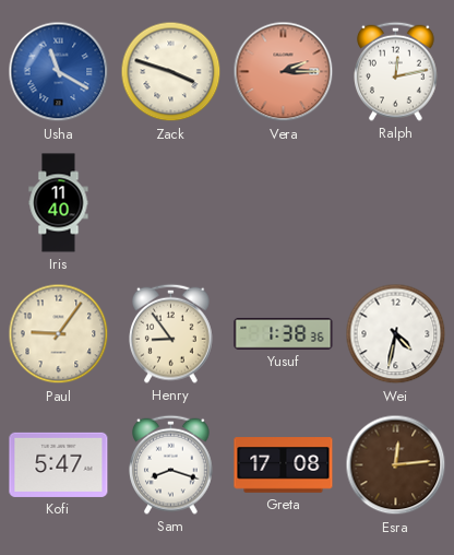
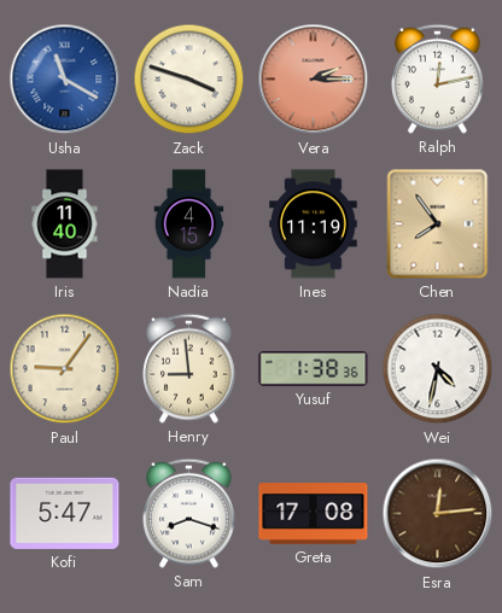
Nadia: none -> 4:15
Ines: none -> 11:19
Chen: none -> 7:54
Henry: 8:54 -> 8:59
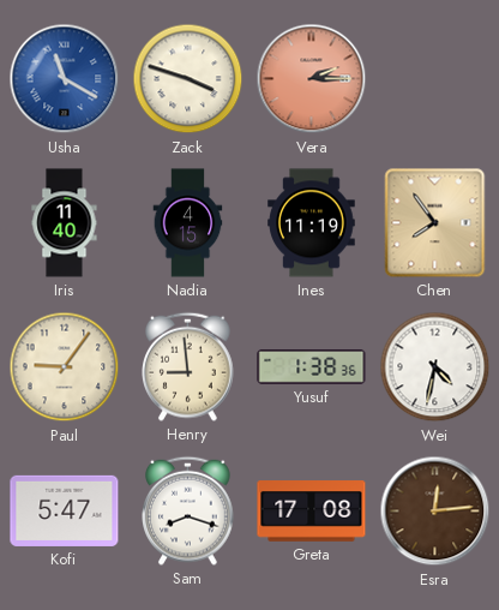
Ralph: 12:13 -> none
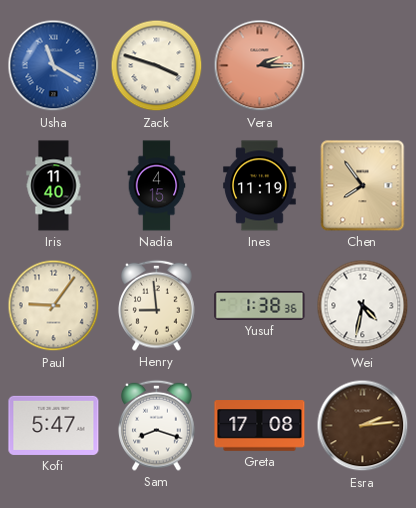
Esra: 12:14 -> 2:14
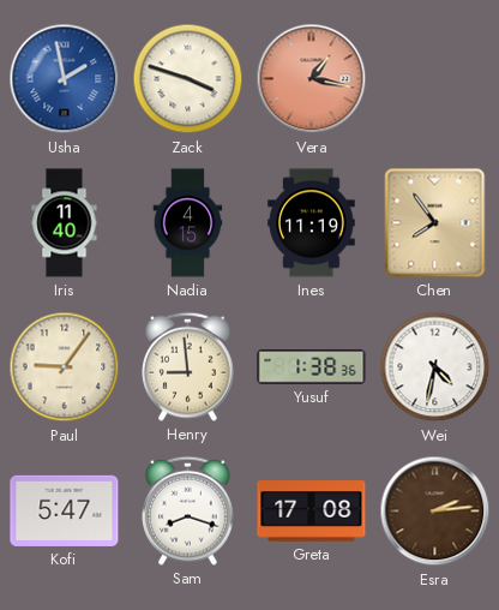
Usha: 11:20 -> 1:58
Vera: 2:15 -> 1:17
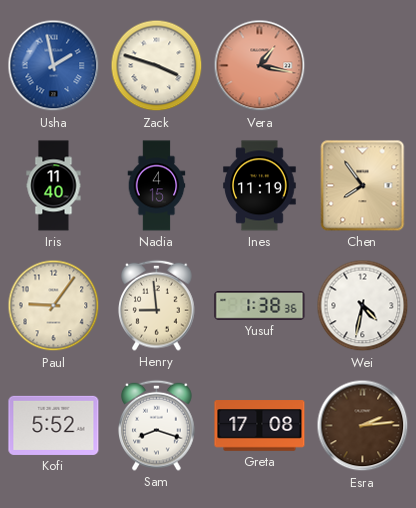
Kofi: 5:47 -> 5:52
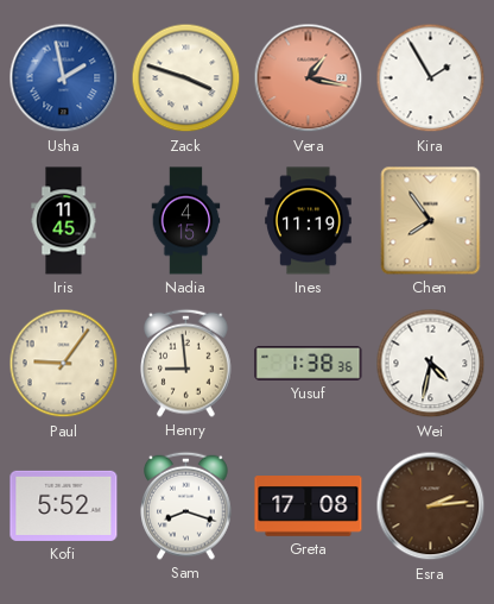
Kira: none -> 1:55
Iris: 11:40 -> 11:45
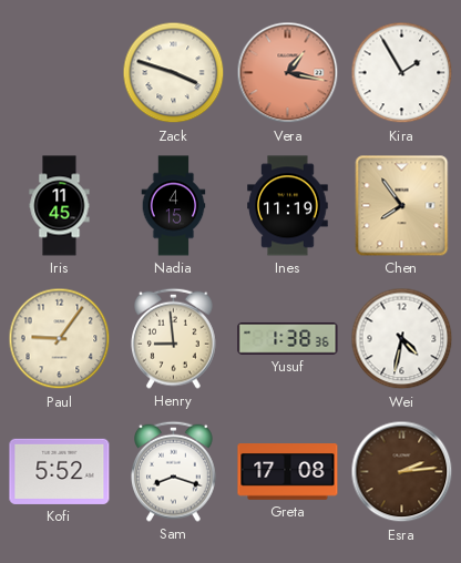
Usha: 1:58 -> none
